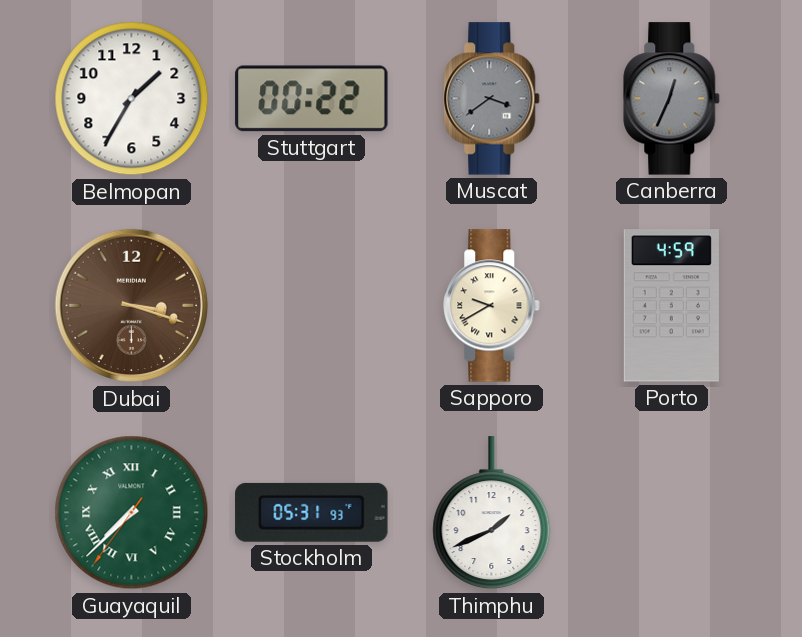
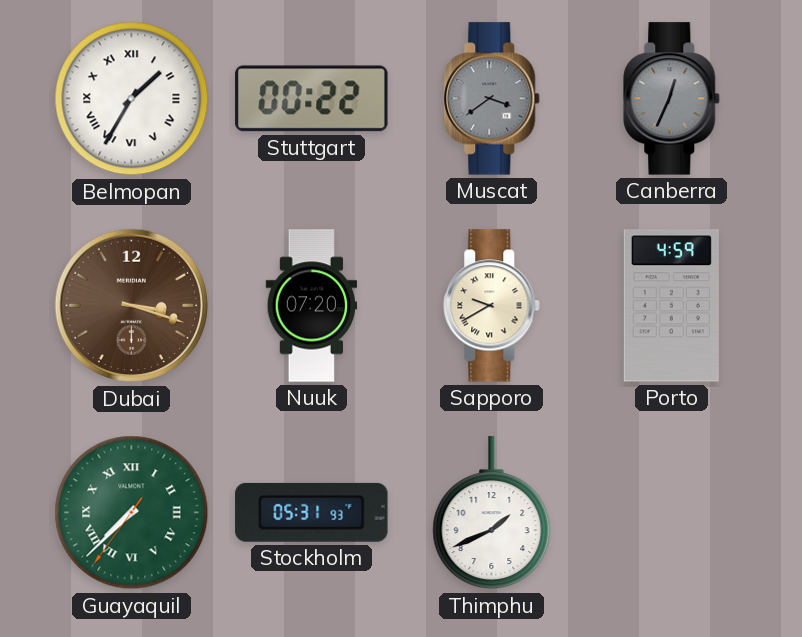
Belmopan numerals: Arabic -> Roman
Nuuk: none -> 07:20
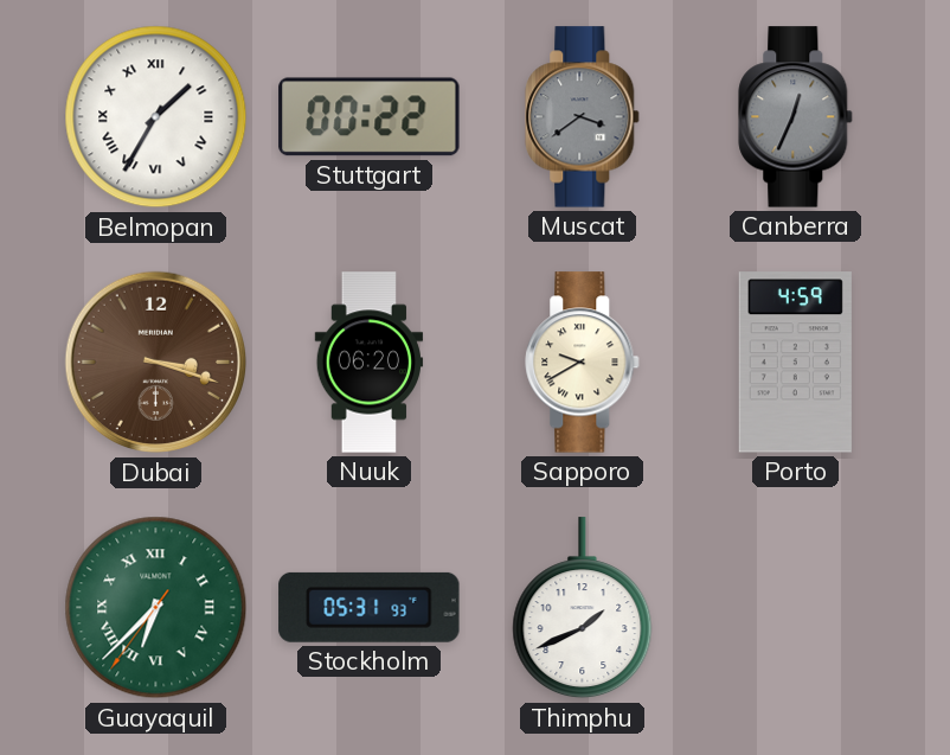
Nuuk: 07:20 -> 06:20
Guayaquil: 7:37 -> 6:37
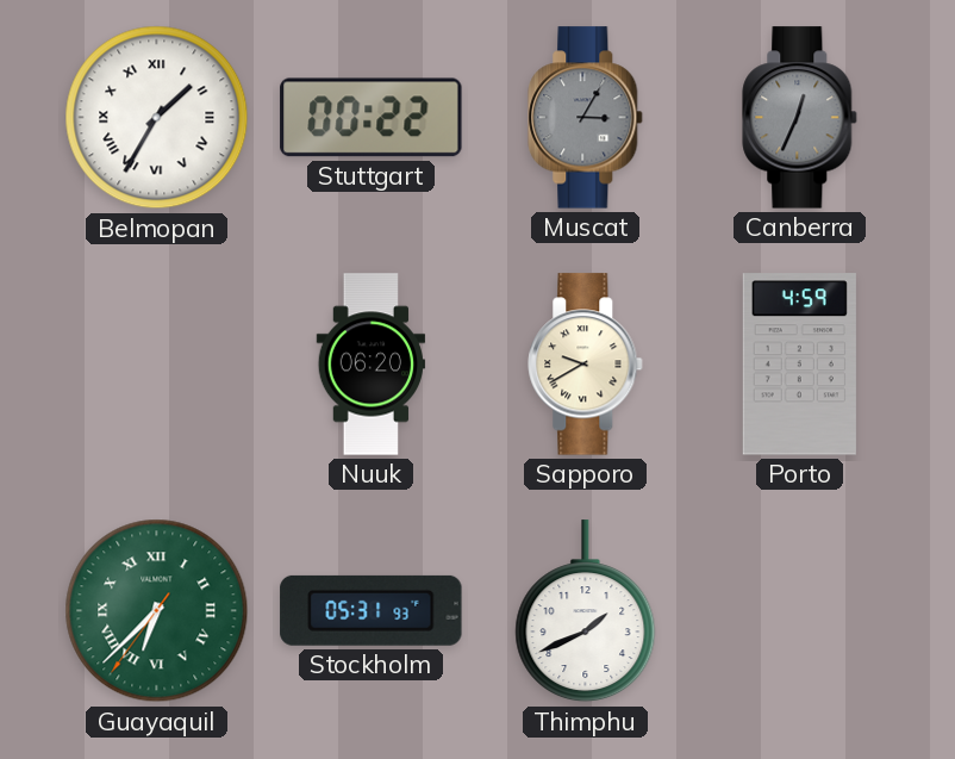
Muscat: 3:39 -> 3:05
Dubai: 3:18 -> none
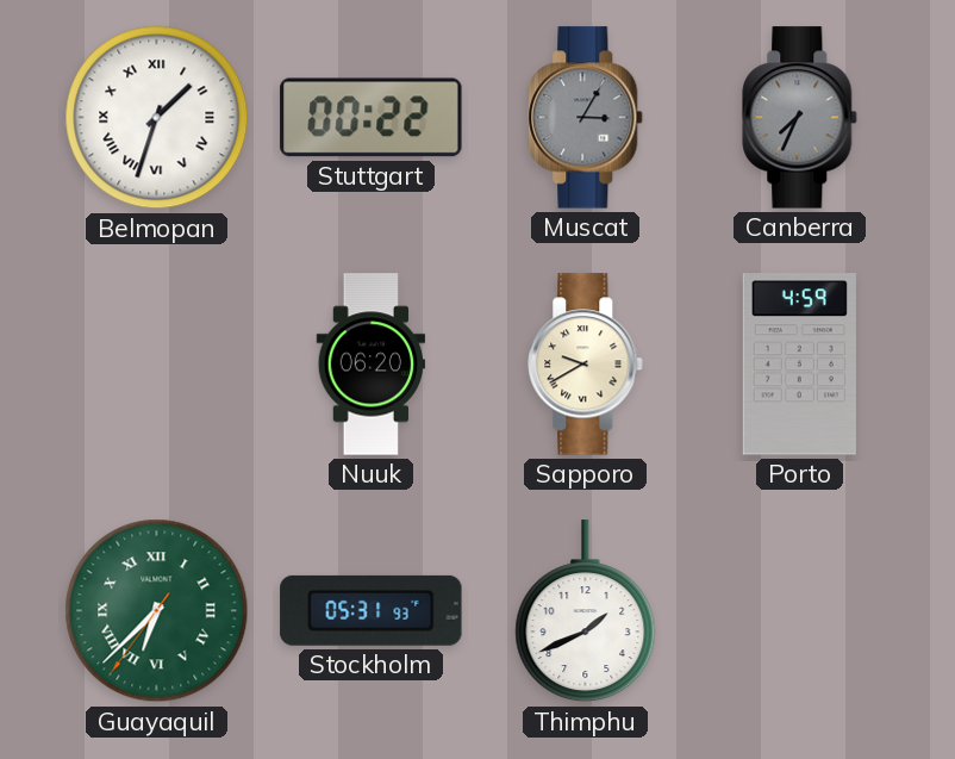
Belmopan: 1:35 -> 1:33
Canberra: 12:34 -> 7:34
